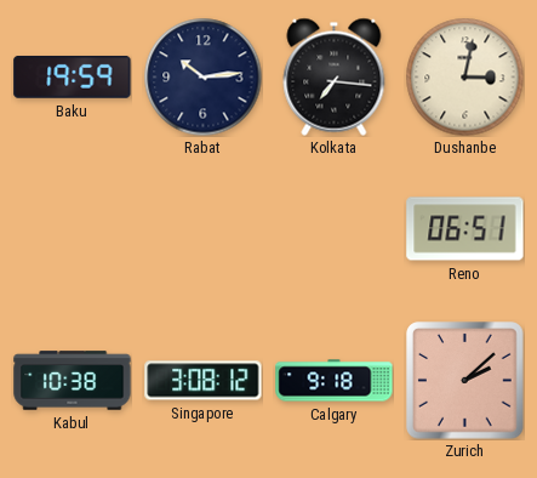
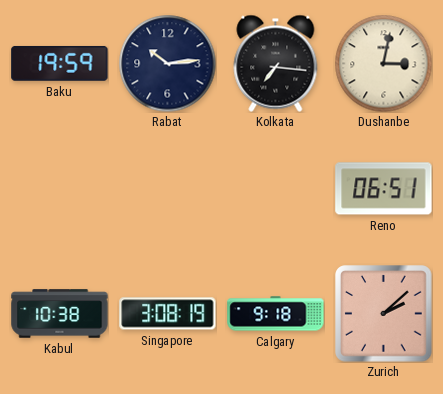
Singapore: 3:08:12 -> 3:08:19
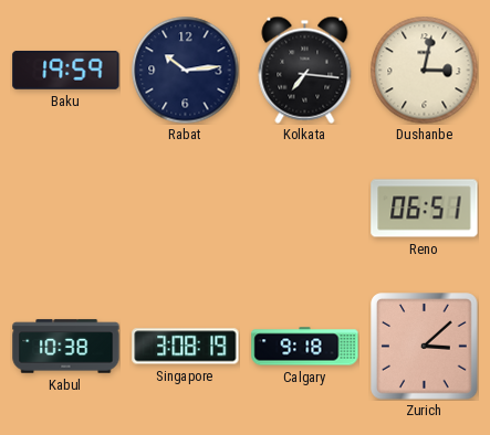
Zurich: 2:08 -> 3:08
